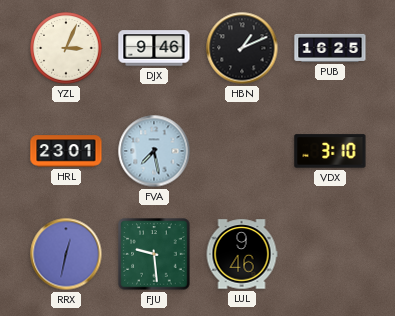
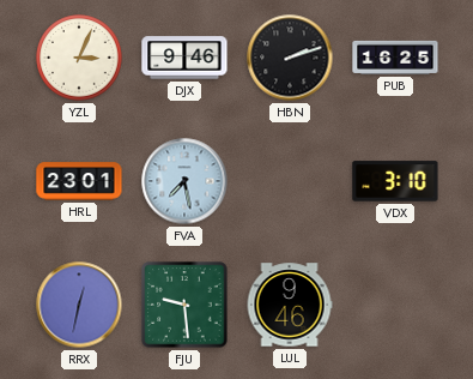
HBN: 1:11 -> 2:12
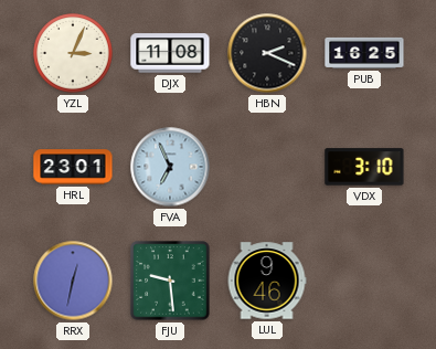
DJX: 9:46 -> 11:08
HBN: 2:12 -> 2:19
FVA: 7:28 -> 6:56
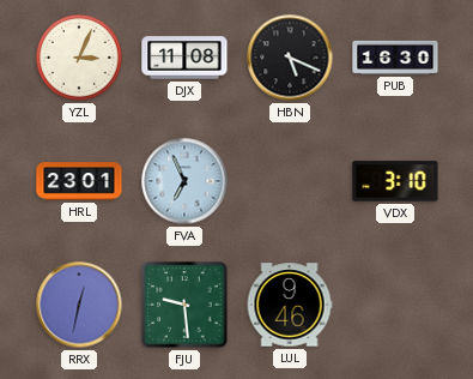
HBN: 2:19 -> 5:19
PUB: 16:25 -> 16:30
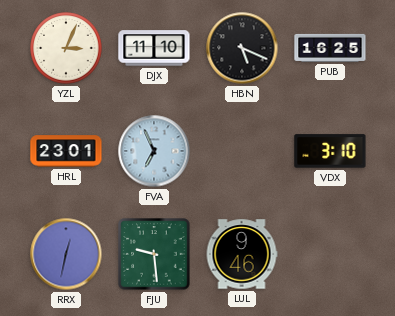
DJX: 11:08 -> 11:10
PUB: 16:30 -> 16:25
